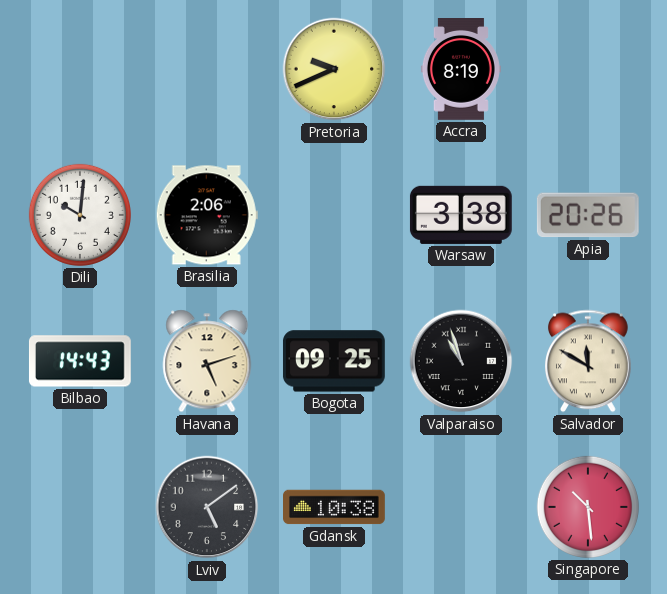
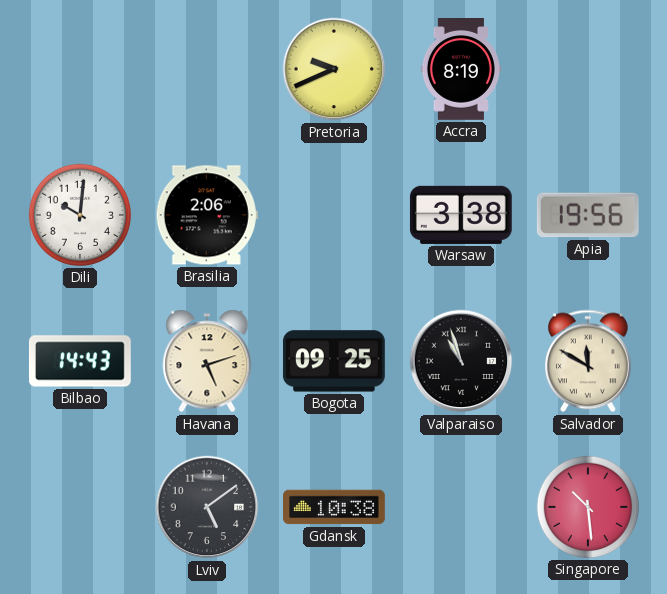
Apia: 20:26 -> 19:56
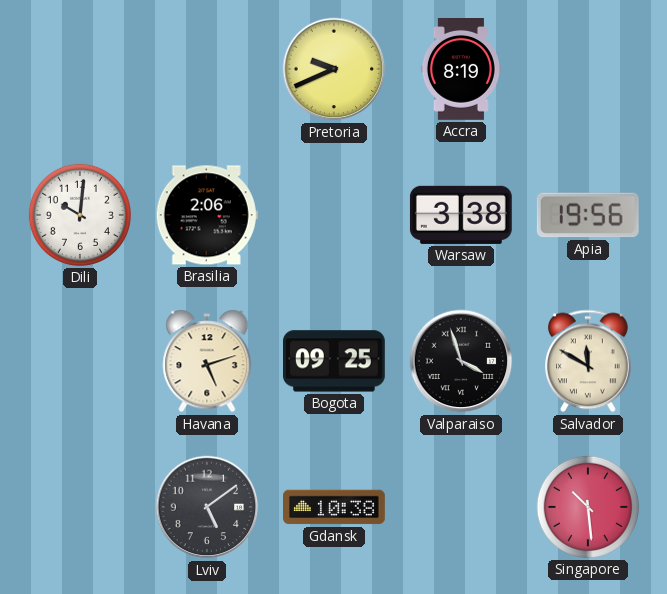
Bilbao: 14:43 -> none
Valparaiso: 10:57 -> 3:57
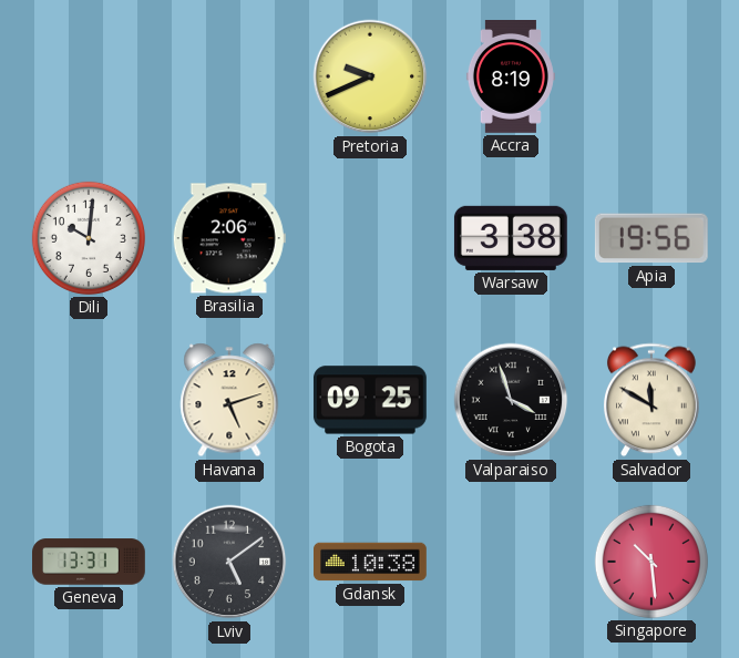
Geneva: none -> 13:31
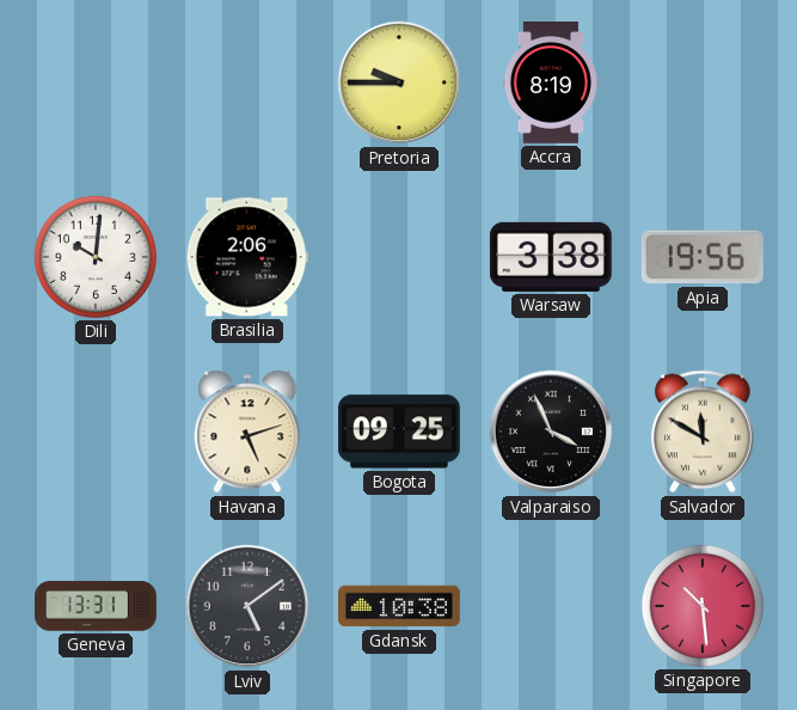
Pretoria: 9:41 -> 9:45
Valparaiso: 3:57 -> 3:56
